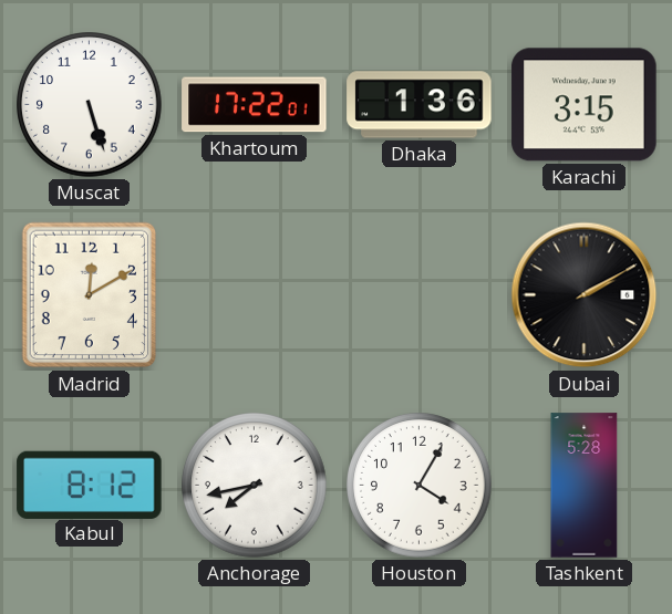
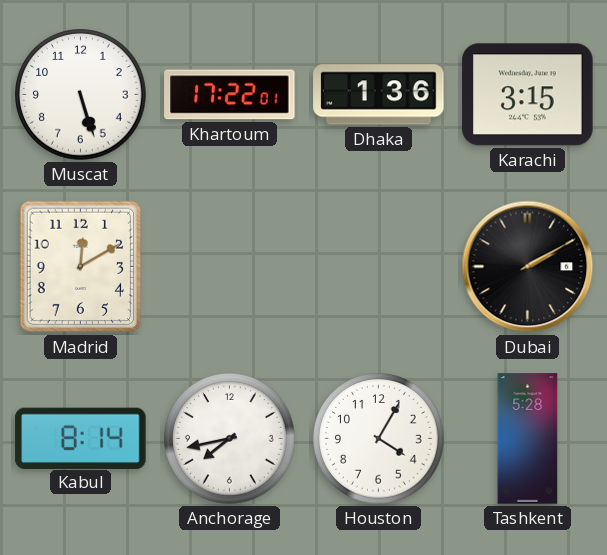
Kabul: 8:12 -> 8:14
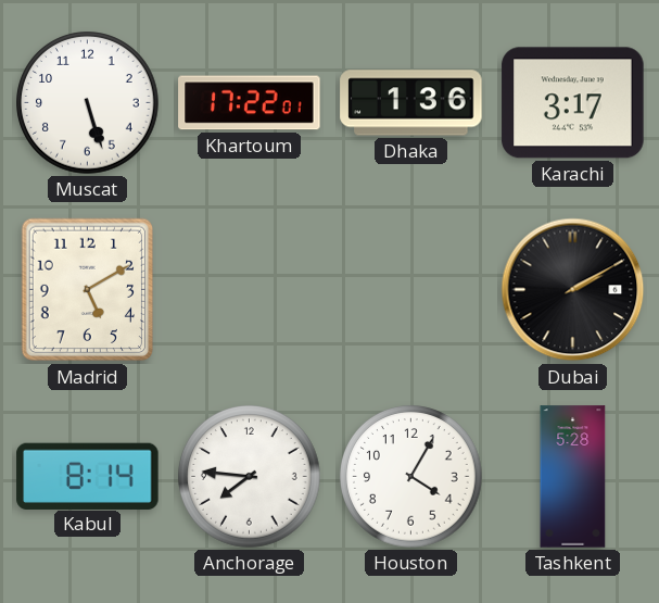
Karachi: 3:15 -> 3:17
Madrid: 12:10 -> 5:10
Anchorage: 7:43 -> 7:46
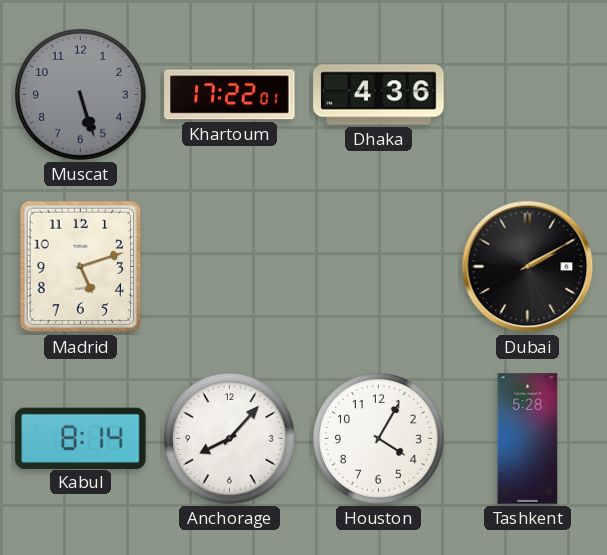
Muscat dial: white -> grey
Dhaka: 1:36 -> 4:36
Karachi: 3:17 -> none
Madrid: 5:10 -> 5:12
Anchorage: 7:46 -> 8:07
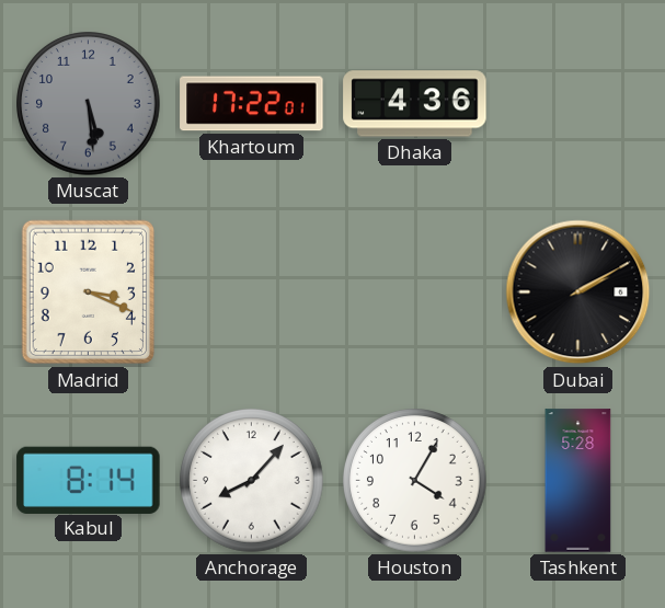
Muscat: 5:27 -> 5:29
Madrid: 5:12 -> 3:19
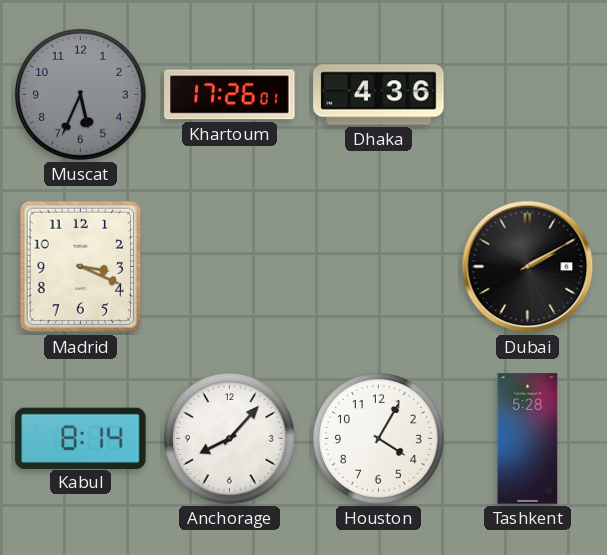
Muscat: 5:29 -> 5:34
Khartoum: 17:22 -> 17:26
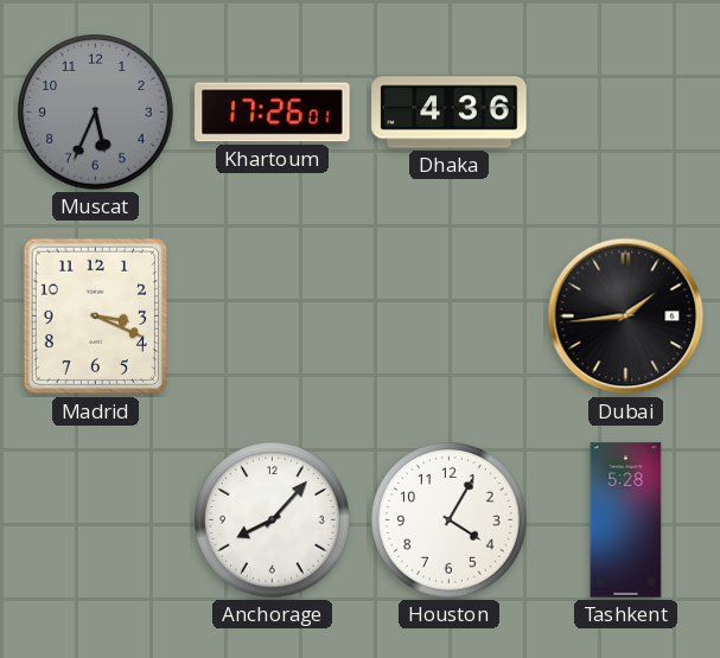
Dubai: 2:10 -> 1:44
Kabul: 8:14 -> none
